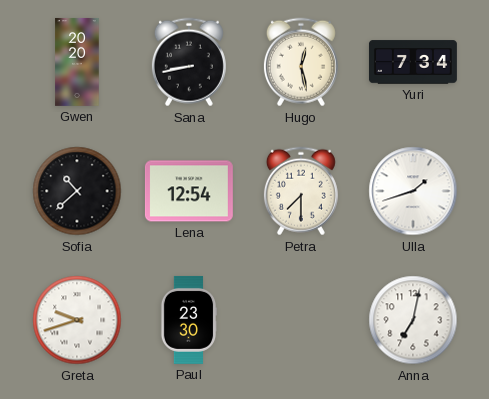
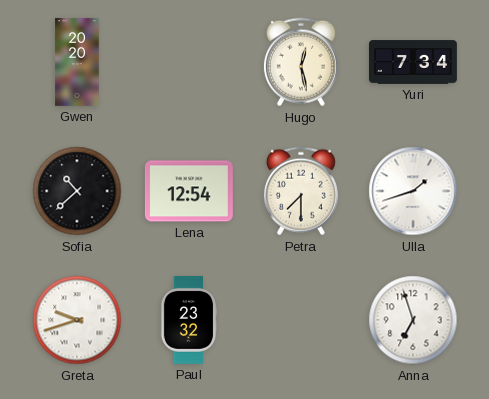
Sana: 8:43 -> none
Paul: 23:30 -> 23:32
Anna: 7:02 -> 6:57
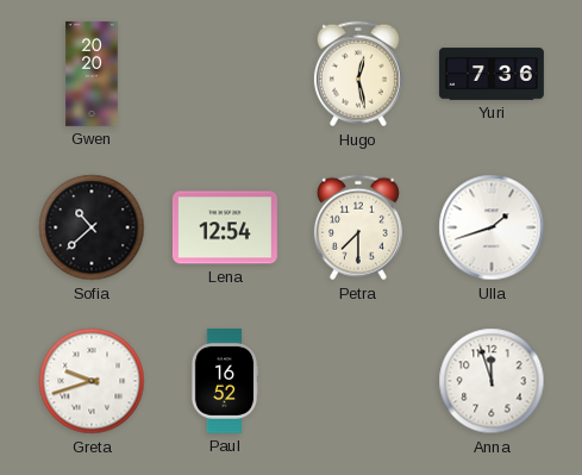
Yuri: 7:34 -> 7:36
Paul: 23:32 -> 16:52
Anna: 6:57 -> 11:57
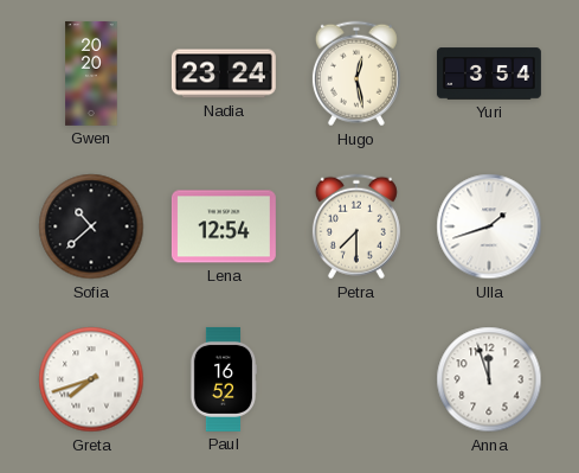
Nadia: none -> 23:24
Yuri: 7:36 -> 3:54
Greta: 9:42 -> 7:42
